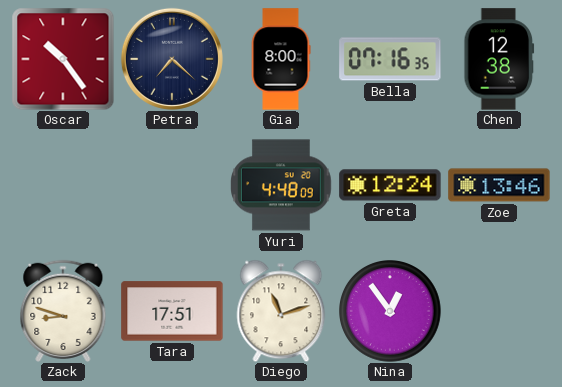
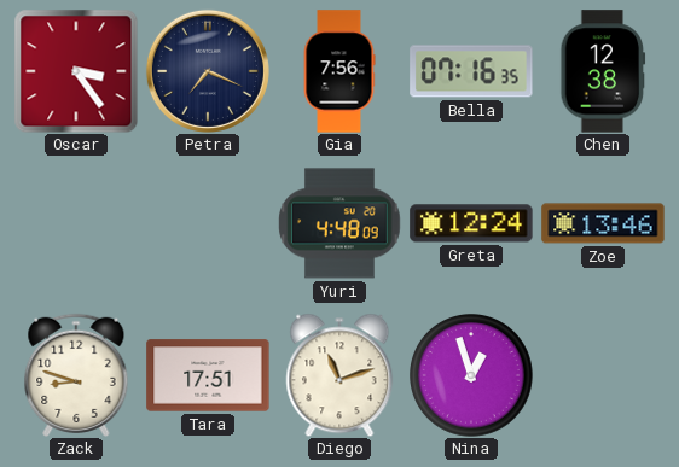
Oscar: 10:24 -> 3:24
Petra: 7:22 -> 7:19
Gia: 8:00 -> 7:56
Nina: 12:54 -> 12:57
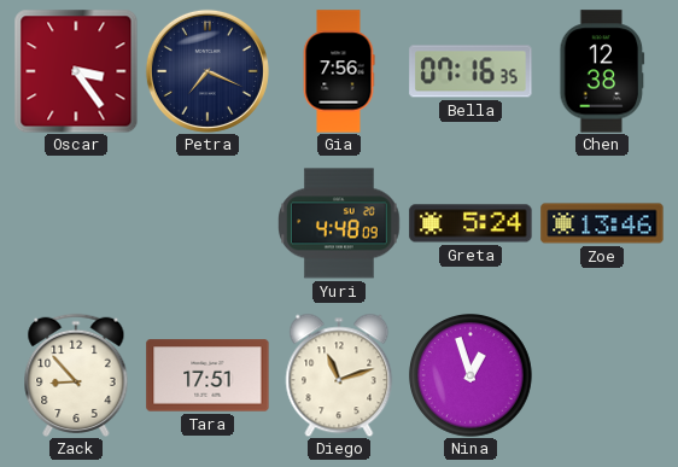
Greta: 12:24 -> 5:24
Zack: 8:48 -> 8:53
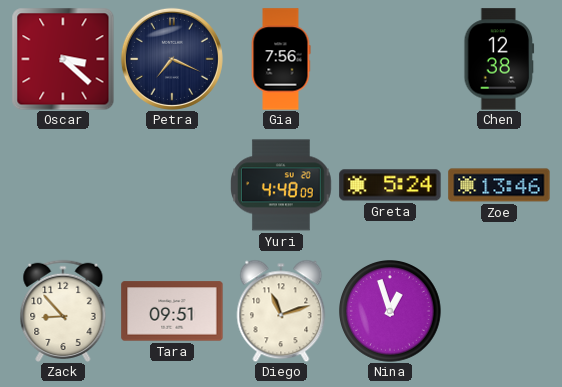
Oscar: 3:24 -> 3:22
Bella: 07:16 -> none
Tara: 17:51 -> 09:51
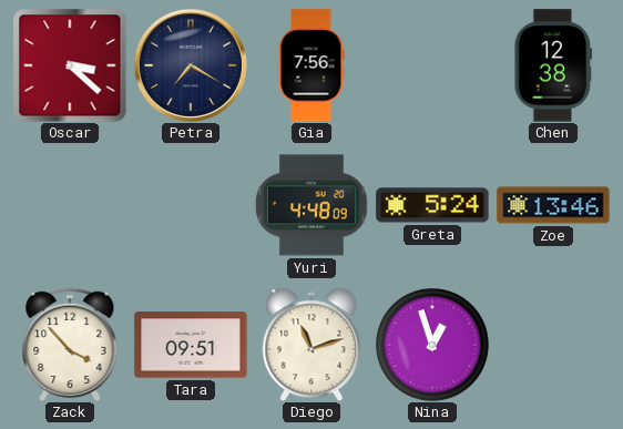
Petra: 7:19 -> 7:20
Zack: 8:53 -> 3:53
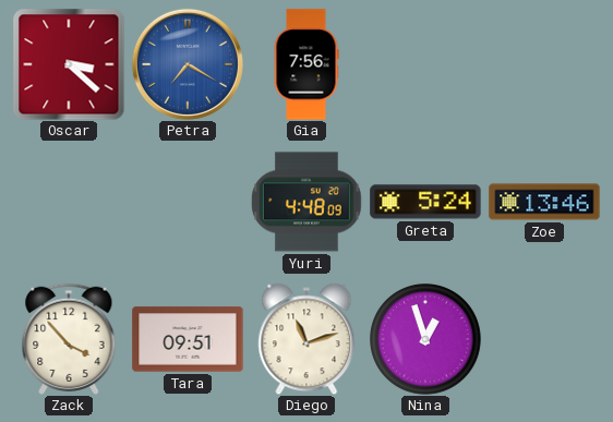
Petra dial: navy -> blue
Chen: 12:38 -> none
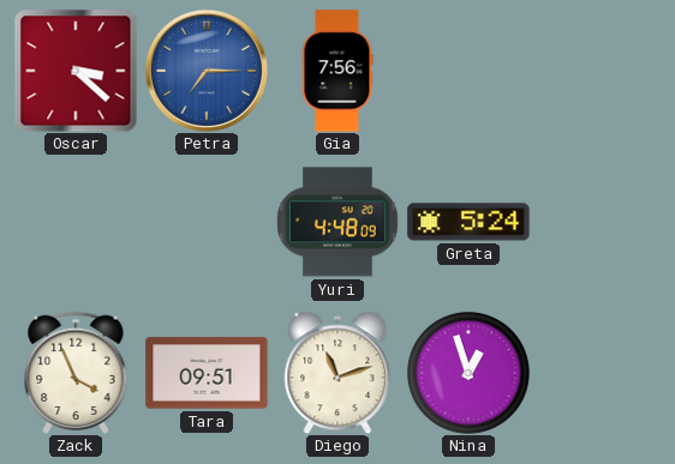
Petra: 7:20 -> 7:15
Zoe: 13:46 -> none
Zack: 3:53 -> 3:56
